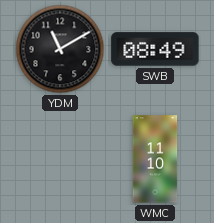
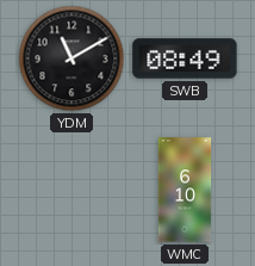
WMC: 11:10 -> 6:10
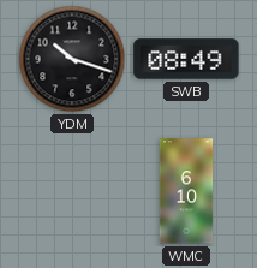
YDM: 11:10 -> 10:18
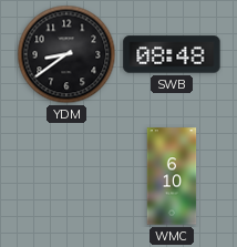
YDM: 10:18 -> 8:39
SWB: 08:49 -> 08:48
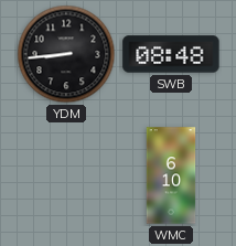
YDM: 8:39 -> 8:44
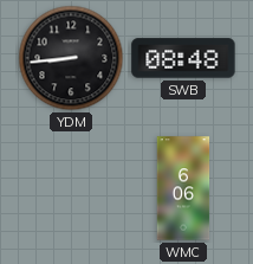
WMC: 6:10 -> 6:06
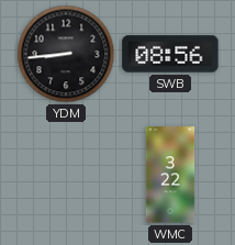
SWB: 08:48 -> 08:56
WMC: 6:06 -> 3:22
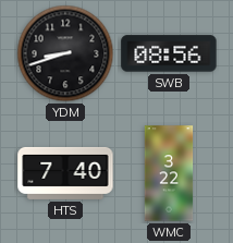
YDM: 8:44 -> 8:42
HTS: none -> 7:40
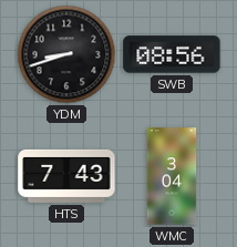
HTS: 7:40 -> 7:43
WMC: 3:22 -> 3:04
